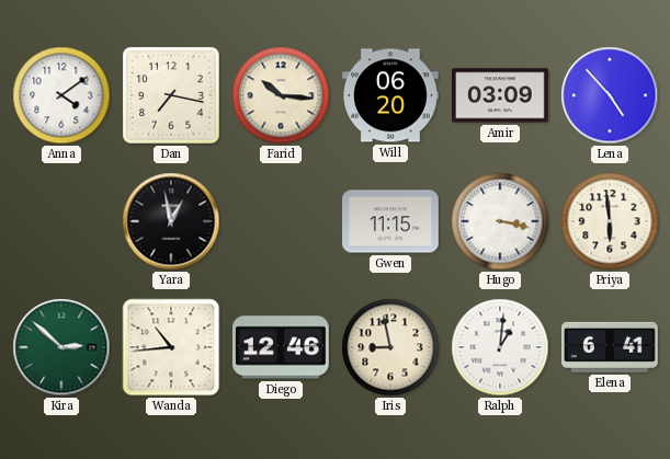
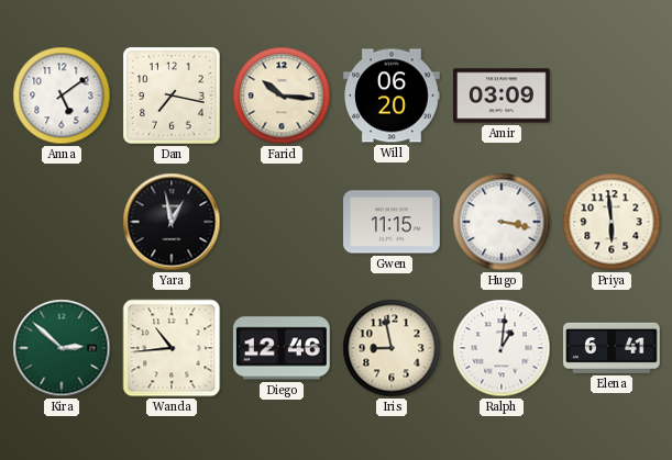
Anna: 4:09 -> 5:09
Lena: 4:53 -> none
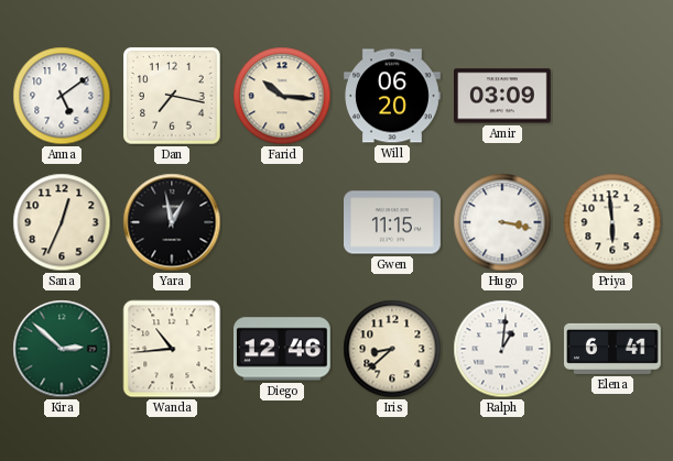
Sana: none -> 12:34
Iris: 8:58 -> 8:38
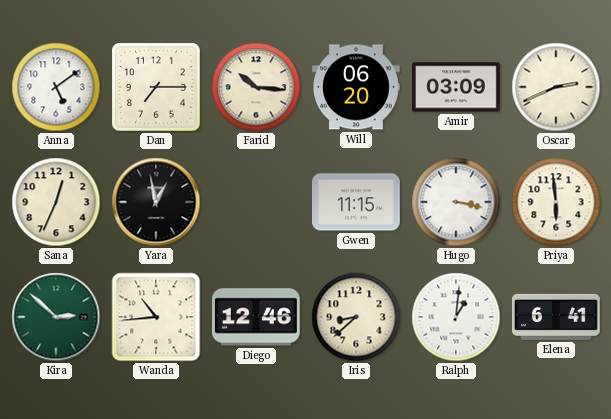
Dan: 7:17 -> 7:15
Oscar: none -> 2:41
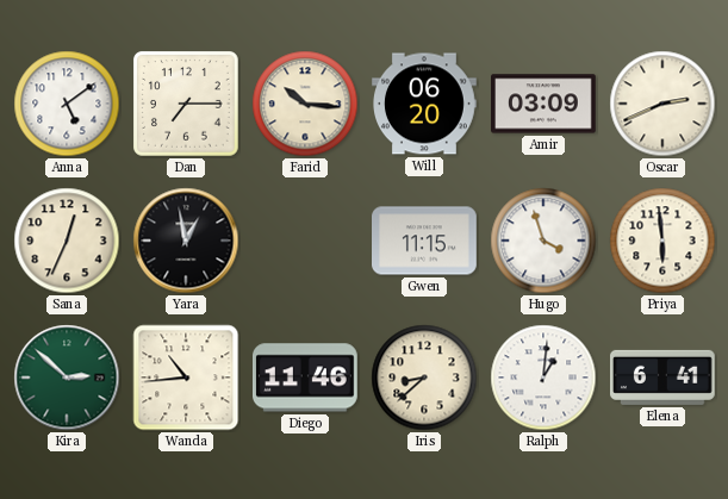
Hugo: 3:17 -> 3:57
Diego: 12:46 -> 11:46
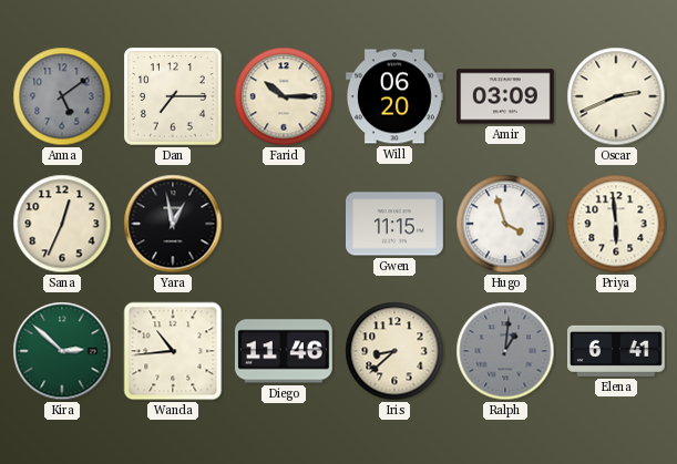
Anna dial: white -> grey
Farid: 10:16 -> 10:15
Ralph dial: white -> grey
